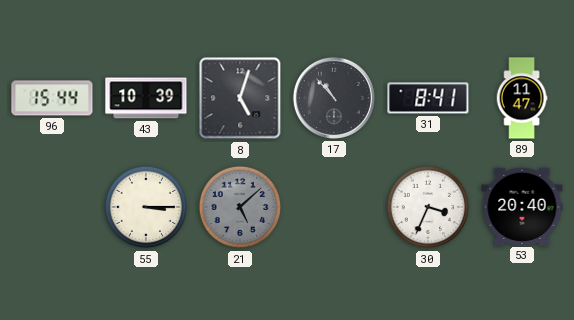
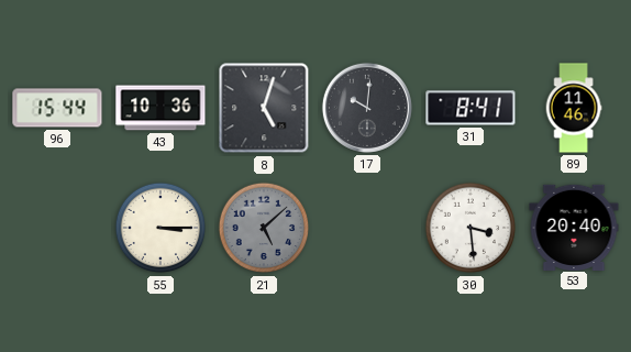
43: 10:39 -> 10:36
17: 10:53 -> 10:01
89: 11:47 -> 11:46
30: 3:34 -> 3:29
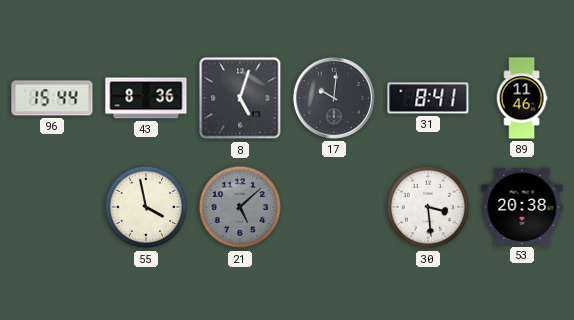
43: 10:36 -> 8:36
55: 3:15 -> 3:58
53: 20:40 -> 20:38
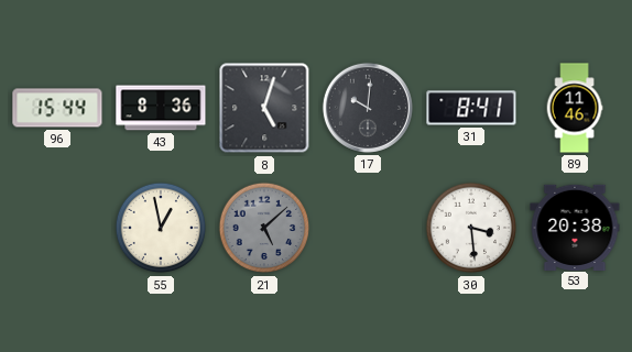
55: 3:58 -> 12:58
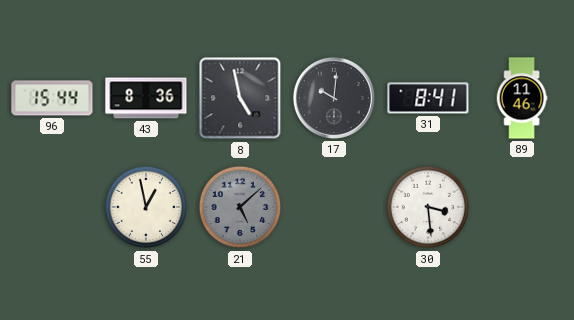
8: 5:03 -> 4:58
53: 20:38 -> none
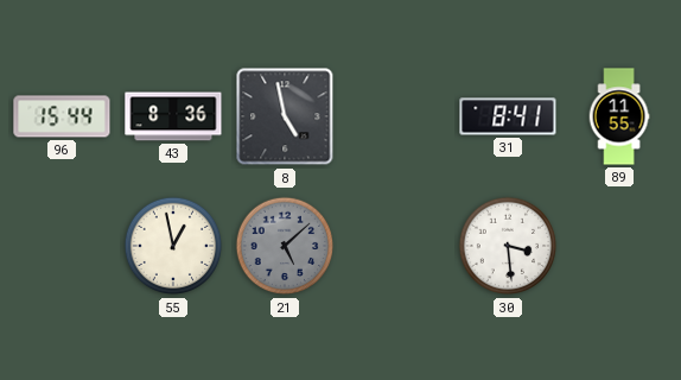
17: 10:01 -> none
89: 11:46 -> 11:55
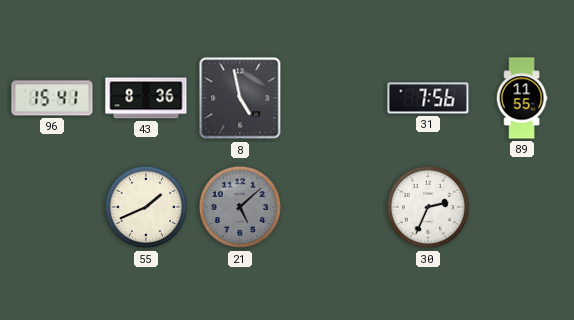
96: 15:44 -> 15:41
31: 8:41 -> 7:56
55: 12:58 -> 1:41
30: 3:29 -> 2:34
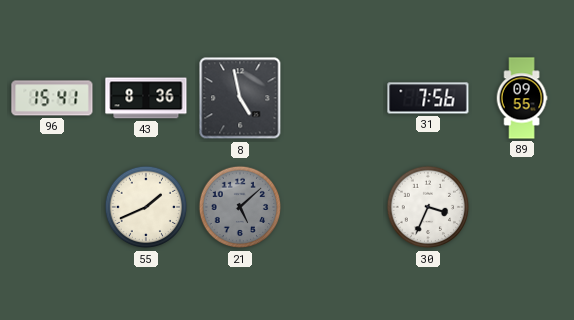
89: 11:55 -> 09:55
30: 2:34 -> 3:34
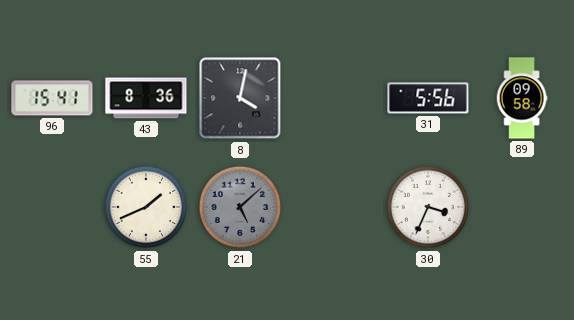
8: 4:58 -> 4:02
31: 7:56 -> 5:56
89: 09:55 -> 09:58
